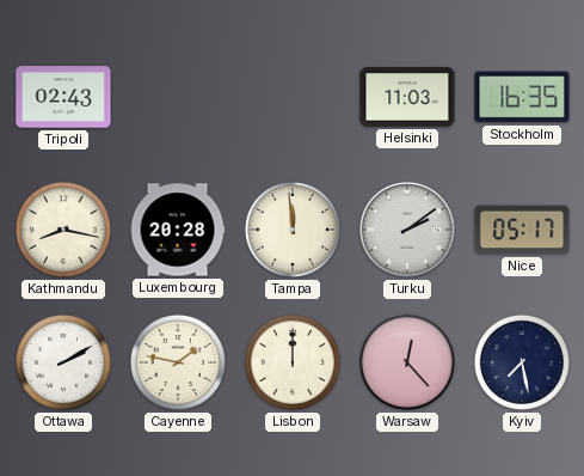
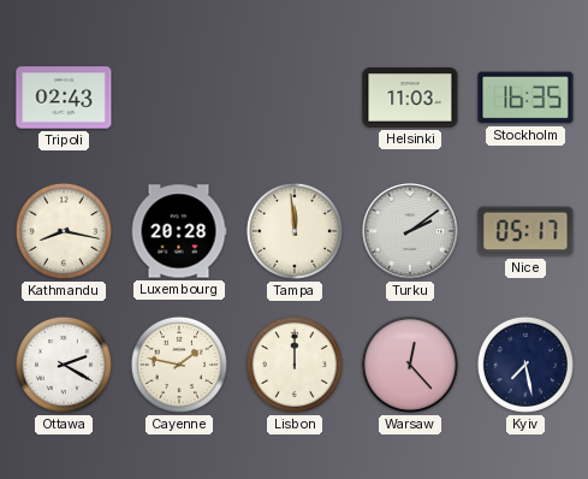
Ottawa: 2:10 -> 2:20
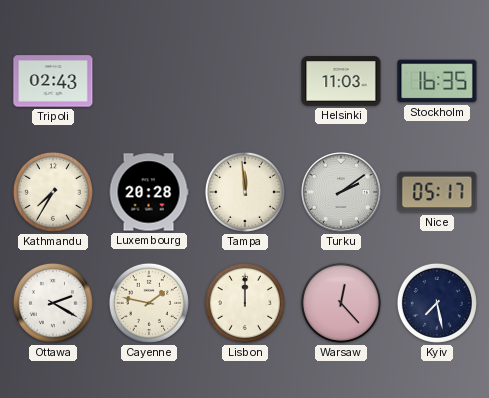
Kathmandu: 8:17 -> 7:35
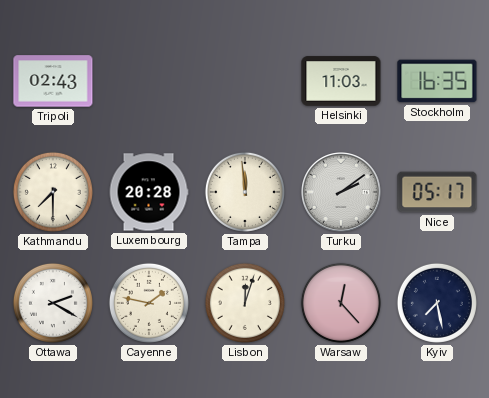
Kathmandu: 7:35 -> 7:30
Lisbon: 12:00 -> 12:03
